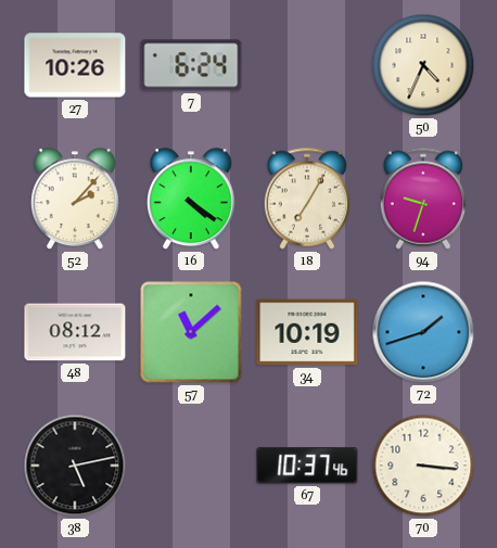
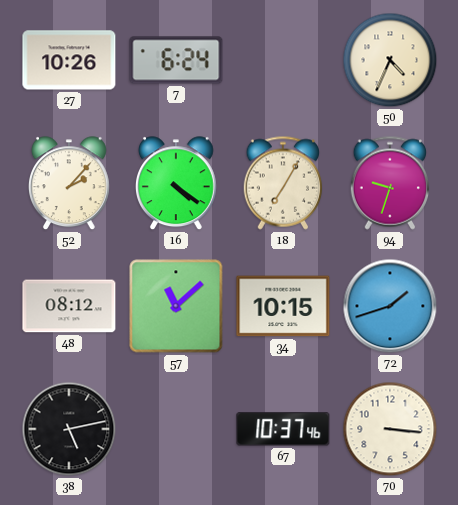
34: 10:19 -> 10:15
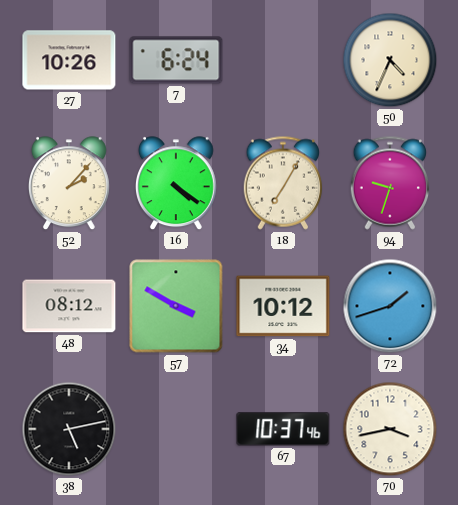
57: 11:08 -> 3:50
34: 10:15 -> 10:12
70: 3:16 -> 3:43
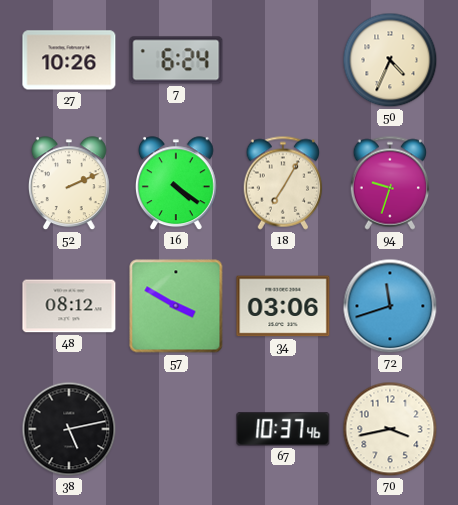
52: 2:07 -> 2:11
34: 10:12 -> 03:06
72: 1:42 -> 11:42
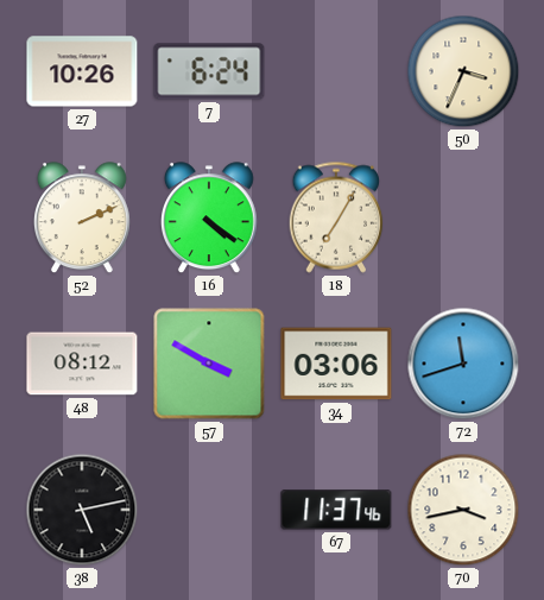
50: 4:34 -> 3:34
94: 9:33 -> none
67: 10:37 -> 11:37
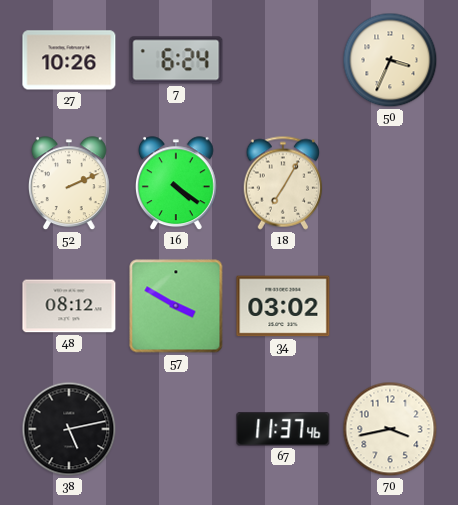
34: 03:06 -> 03:02
72: 11:42 -> none
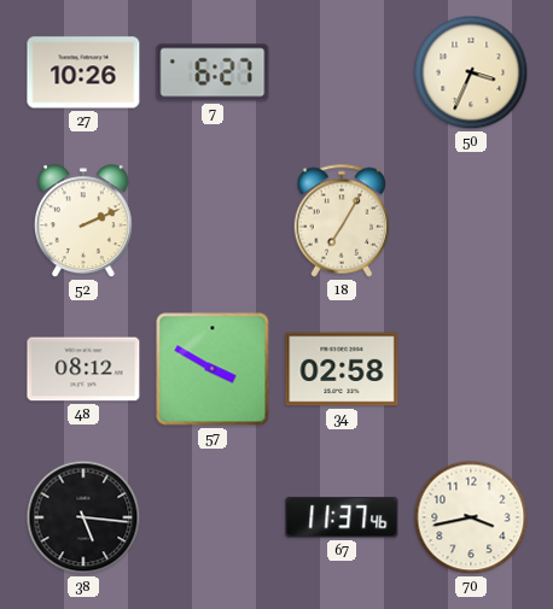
7: 6:24 -> 6:27
16: 4:21 -> none
34: 03:02 -> 02:58
38: 5:13 -> 5:16
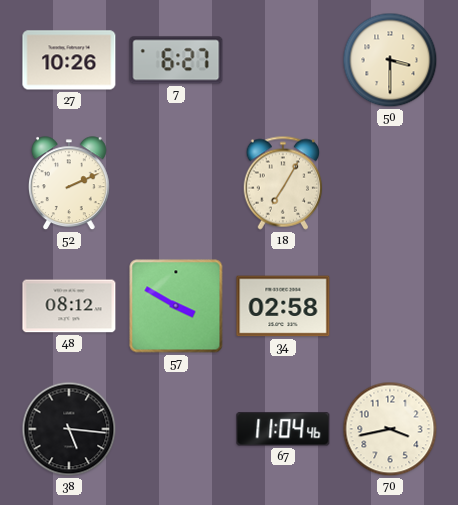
50: 3:34 -> 3:30
67: 11:37 -> 11:04
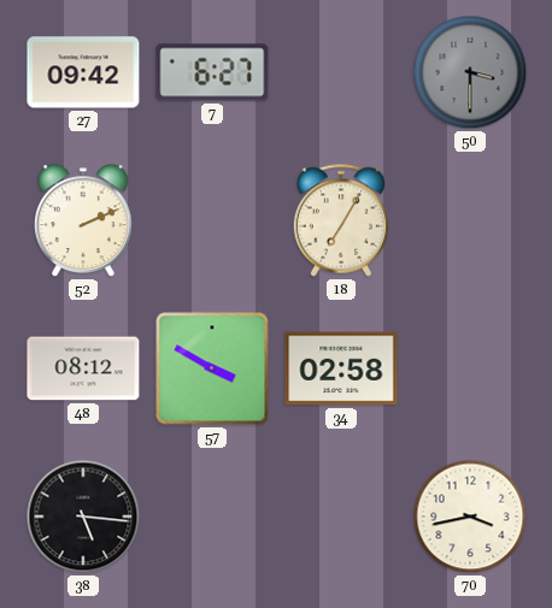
27: 10:26 -> 09:42
50 dial: cream -> grey
67: 11:04 -> none
